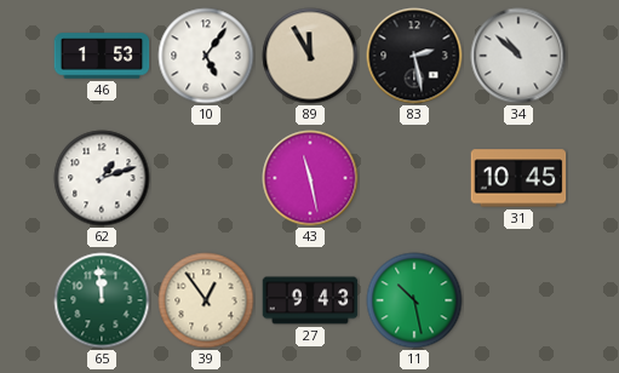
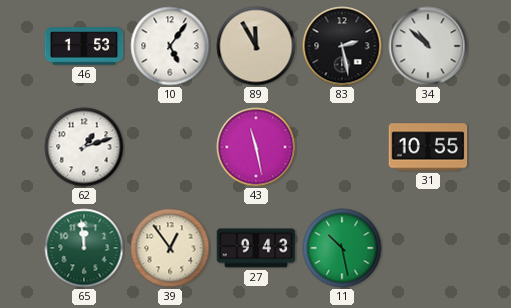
31: 10:45 -> 10:55
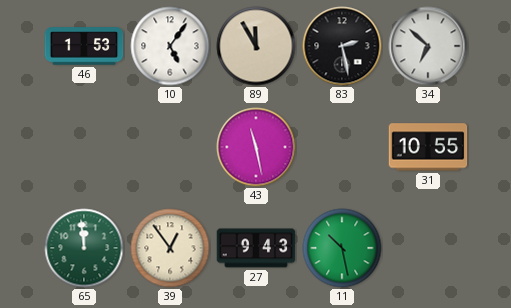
34: 10:52 -> 6:52
62: 1:12 -> none
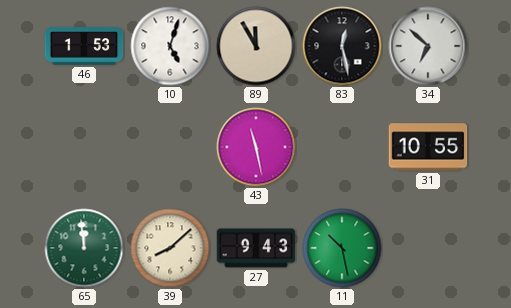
10: 5:06 -> 5:03
83: 2:28 -> 12:28
39: 12:54 -> 8:08
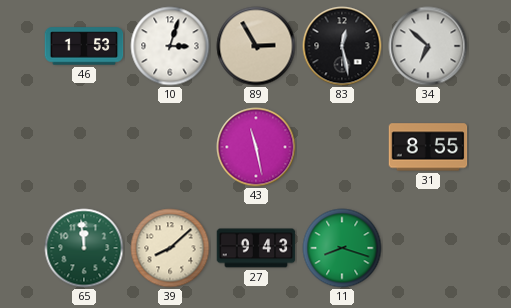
10: 5:03 -> 3:03
89: 11:55 -> 2:55
31: 10:55 -> 8:55
11: 10:28 -> 8:18
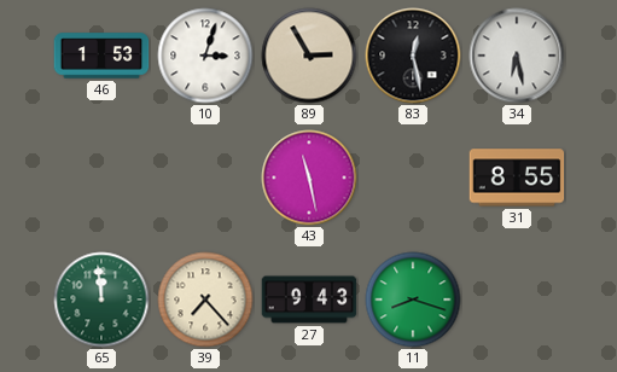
34: 6:52 -> 6:28
39: 8:08 -> 7:23
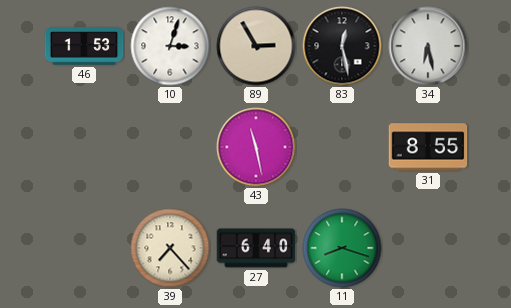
65: 11:59 -> none
27: 9:43 -> 6:40
